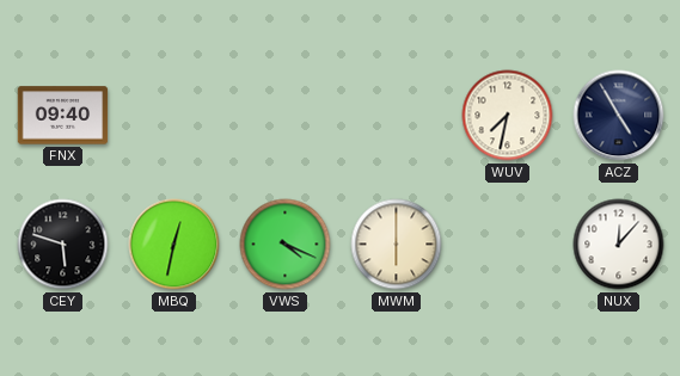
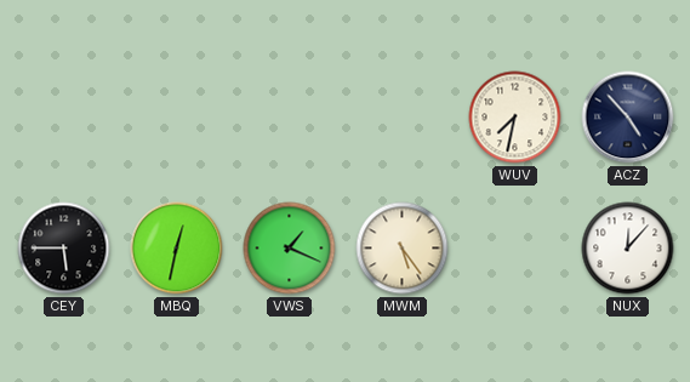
FNX: 09:40 -> none
ACZ: 4:55 -> 4:53
CEY: 5:48 -> 5:45
VWS: 4:19 -> 1:19
MWM: 6:00 -> 5:24
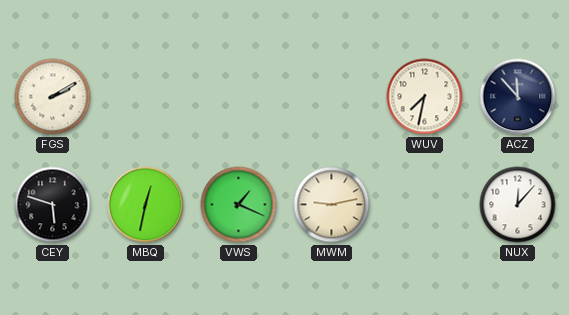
FGS: none -> 2:10
ACZ: 4:53 -> 11:53
CEY: 5:45 -> 5:48
MWM: 5:24 -> 9:13
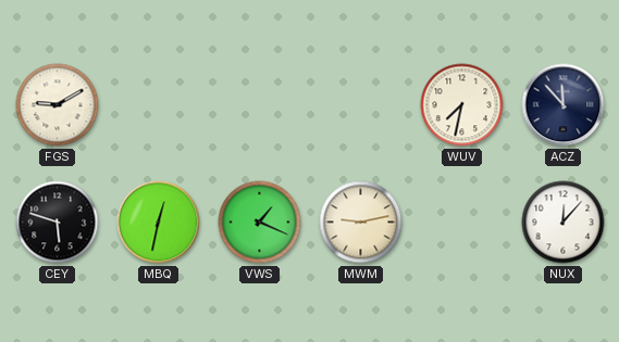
FGS: 2:10 -> 9:10
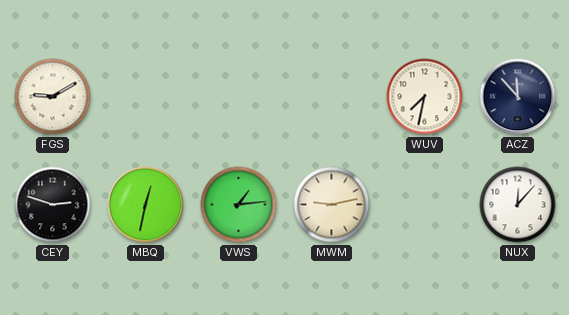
CEY: 5:48 -> 2:48
VWS: 1:19 -> 1:14
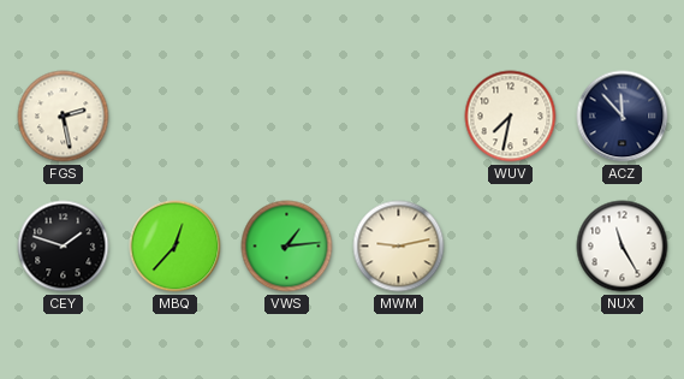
FGS: 9:10 -> 2:28
CEY: 2:48 -> 1:48
MBQ: 12:32 -> 12:37
NUX: 12:07 -> 11:25
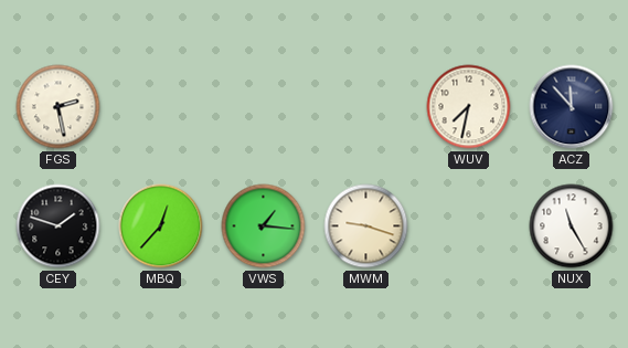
VWS: 1:14 -> 1:16
MWM: 9:13 -> 9:18
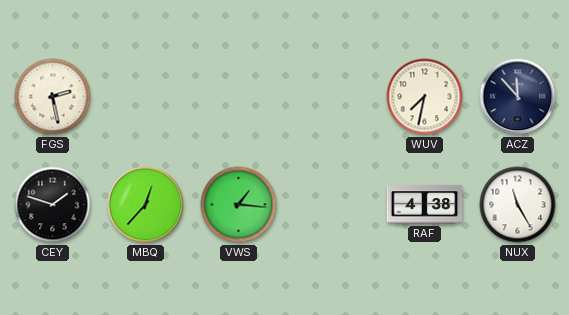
MWM: 9:18 -> none
RAF: none -> 4:38
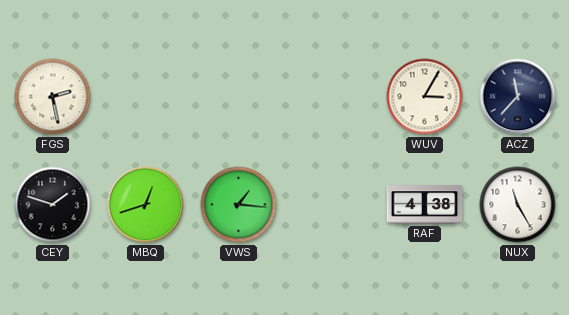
WUV: 7:32 -> 3:05
ACZ: 11:53 -> 11:37
MBQ: 12:37 -> 12:42
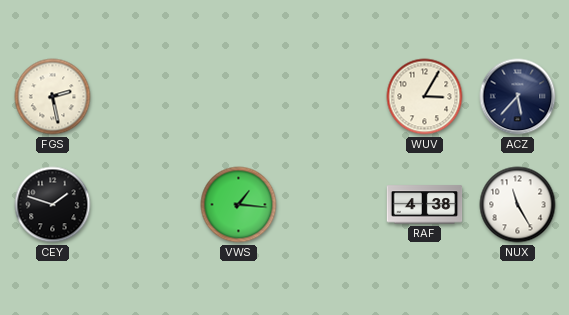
ACZ: 11:37 -> 5:37
MBQ: 12:42 -> none
